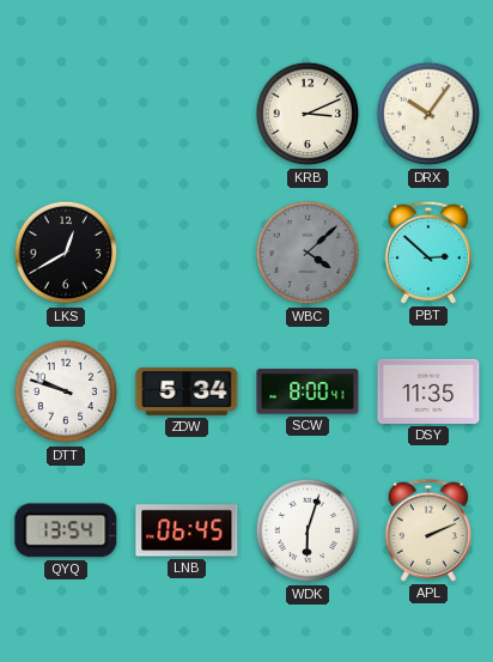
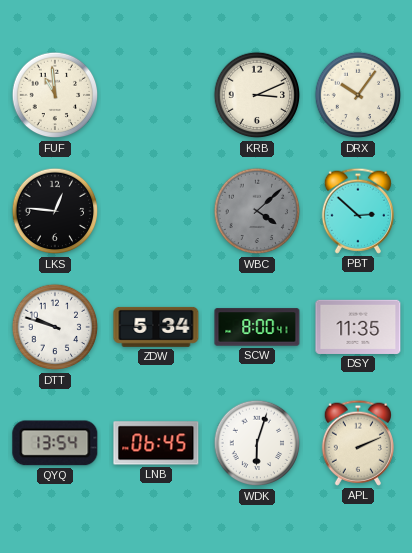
FUF: none -> 10:59
LKS: 12:40 -> 12:46
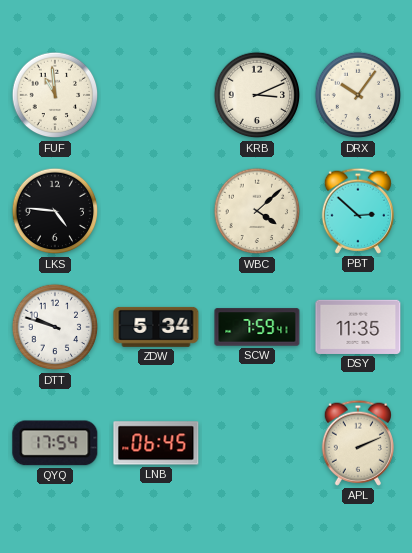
LKS: 12:46 -> 4:46
WBC dial: grey -> cream
SCW: 8:00 -> 7:59
QYQ: 13:54 -> 17:54
WDK: 6:03 -> none
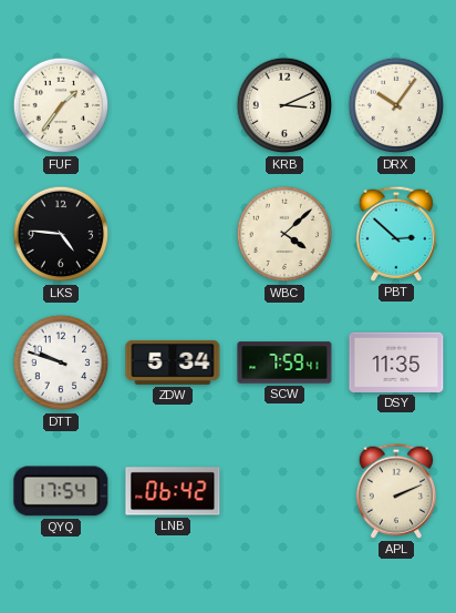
FUF: 10:59 -> 1:36
LNB: 06:45 -> 06:42
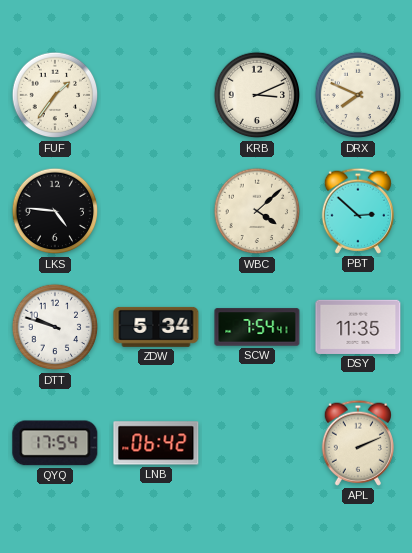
DRX: 10:06 -> 7:49
SCW: 7:59 -> 7:54
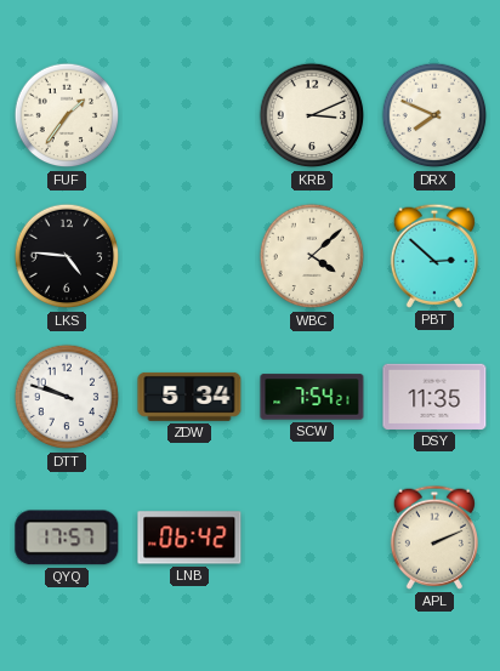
SCW: 7:54:41 -> 7:54:21
QYQ: 17:54 -> 17:57
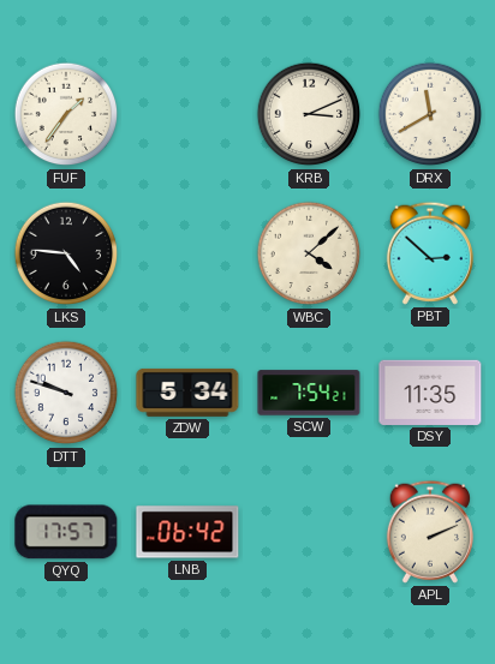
DRX: 7:49 -> 11:40
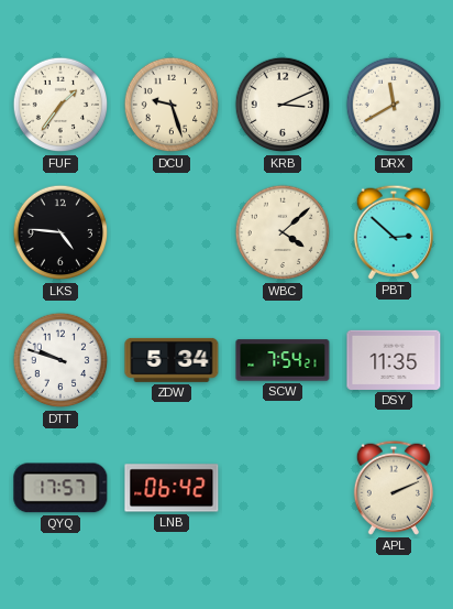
DCU: none -> 9:27
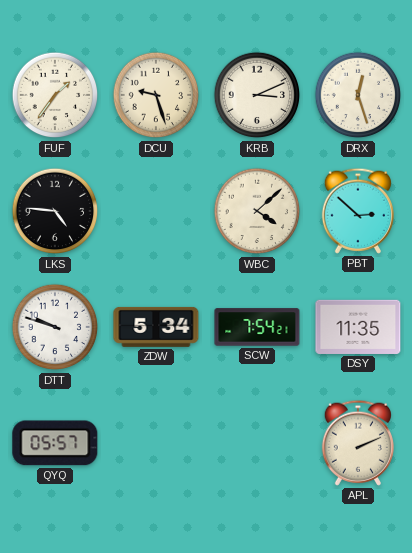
DRX: 11:40 -> 12:27
QYQ: 17:57 -> 05:57
LNB: 06:42 -> none
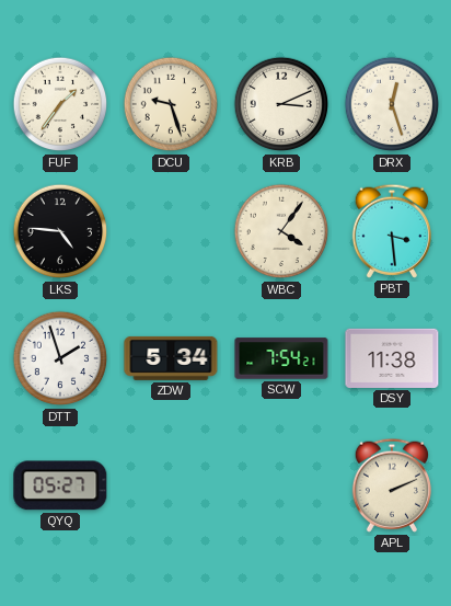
WBC: 4:08 -> 4:06
PBT: 2:52 -> 3:29
DTT: 9:48 -> 1:57
DSY: 11:35 -> 11:38
QYQ: 05:57 -> 05:27
